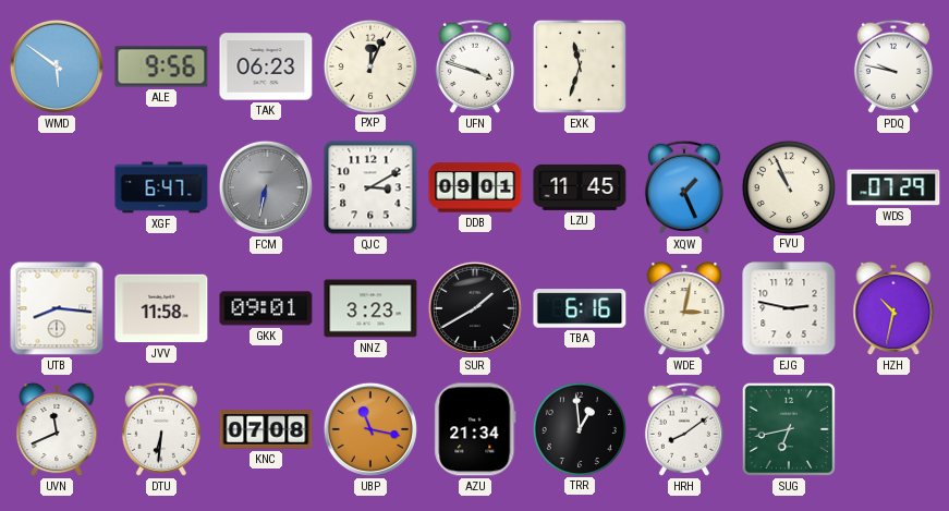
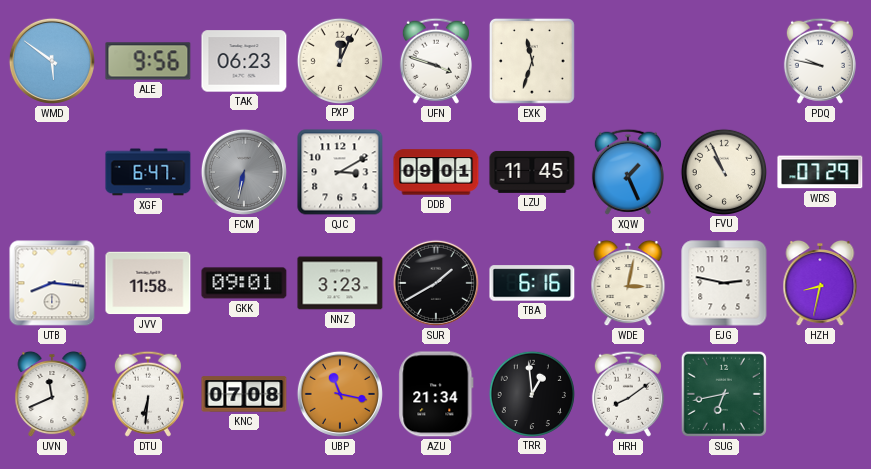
HZH: 10:32 -> 8:32
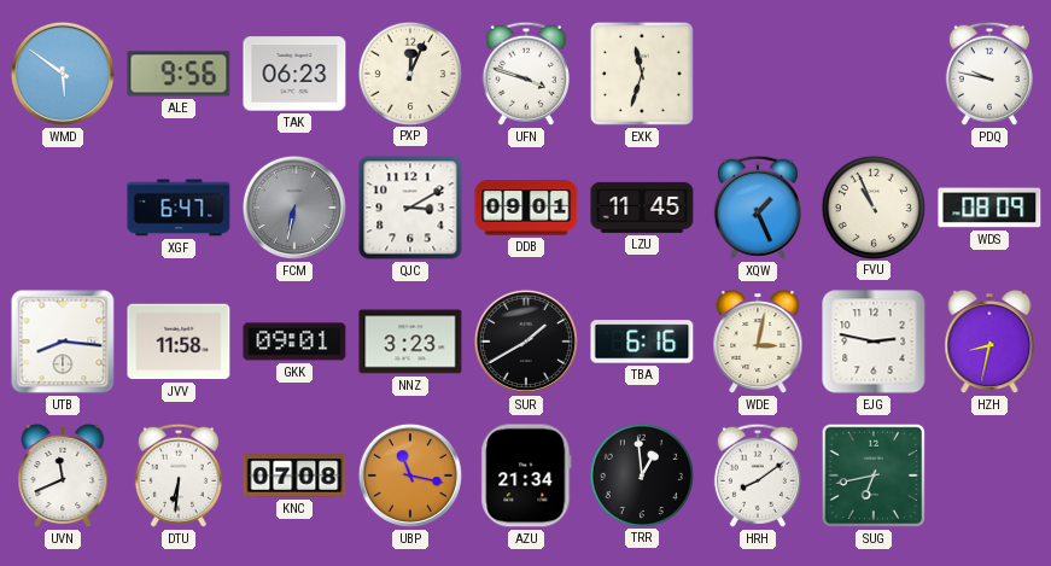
WDS: 07:29 -> 08:09
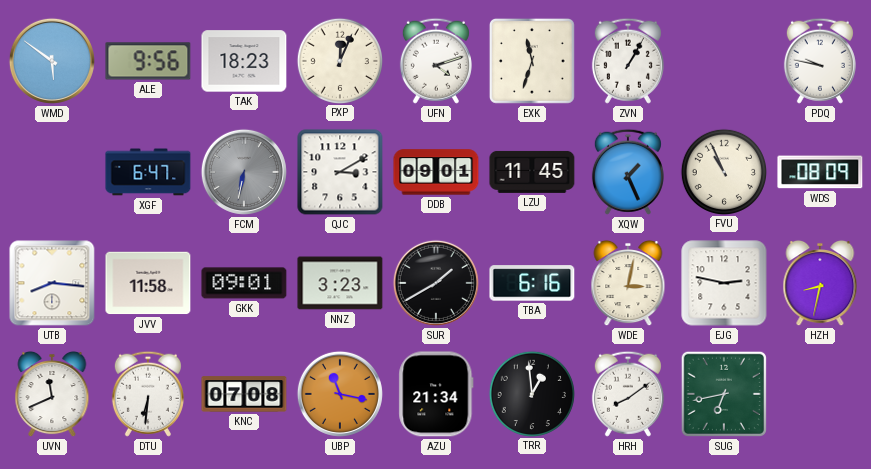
TAK: 06:23 -> 18:23
UFN: 3:48 -> 4:12
ZVN: none -> 1:05
